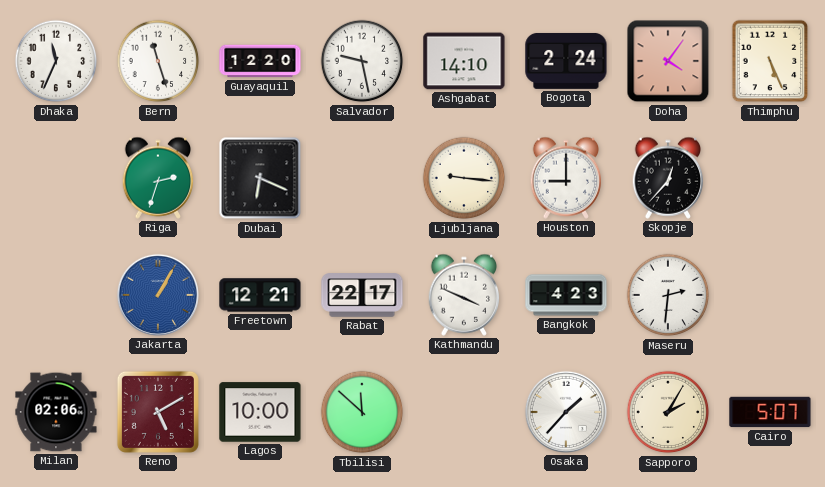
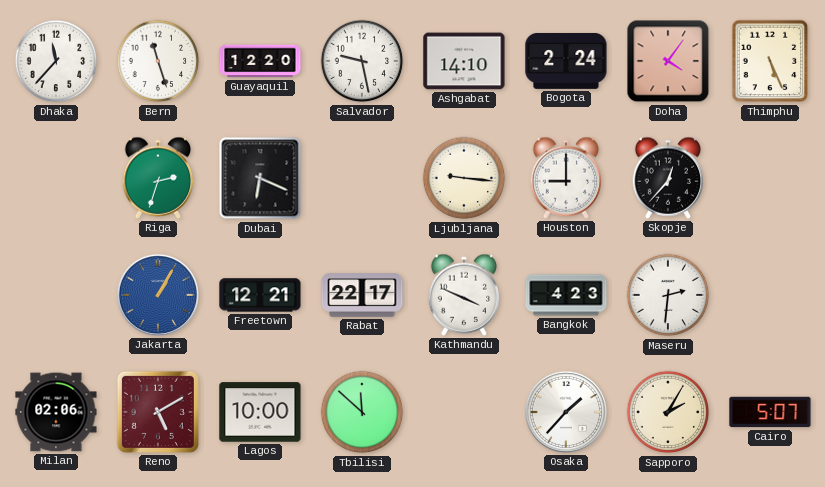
Dhaka: 11:34 -> 11:37
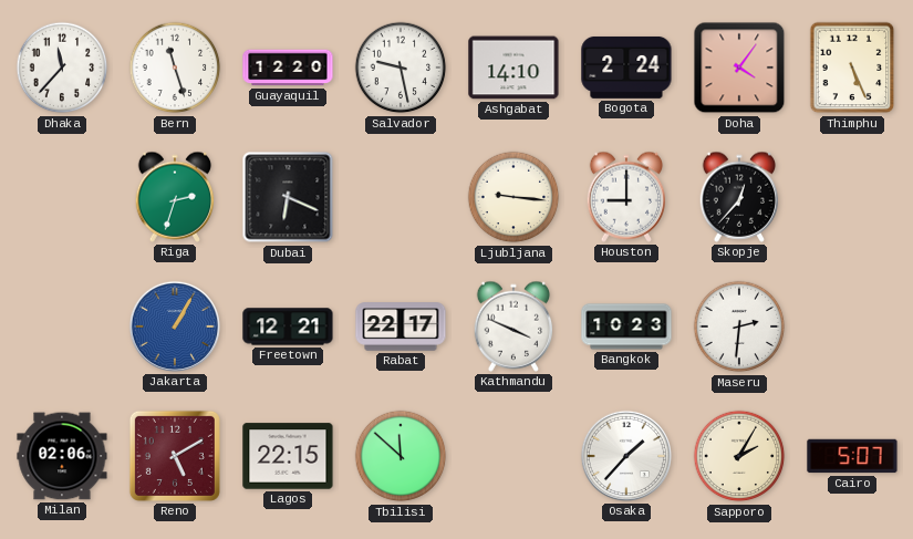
Bangkok: 4:23 -> 10:23
Lagos: 10:00 -> 22:15
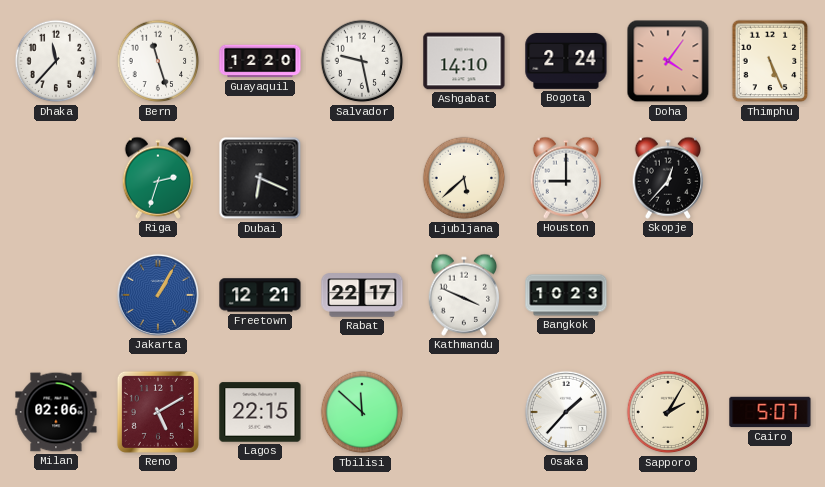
Ljubljana: 9:16 -> 5:38
Maseru: 2:31 -> none
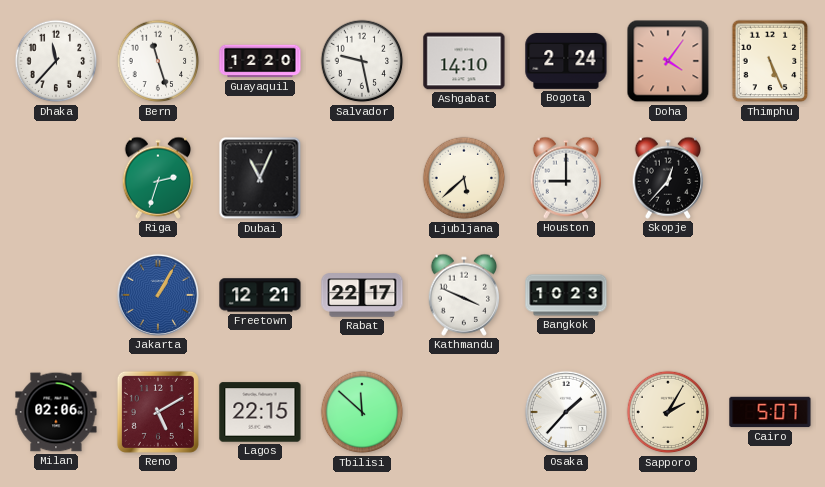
Dubai: 6:19 -> 11:04
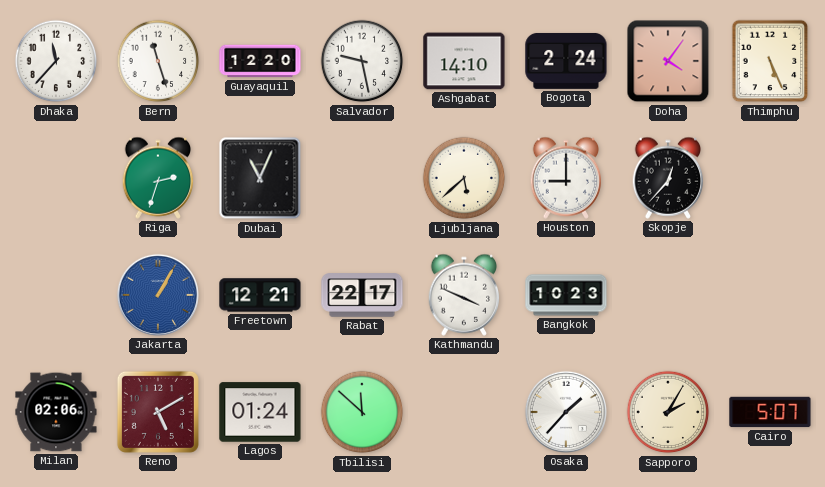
Lagos: 22:15 -> 01:24
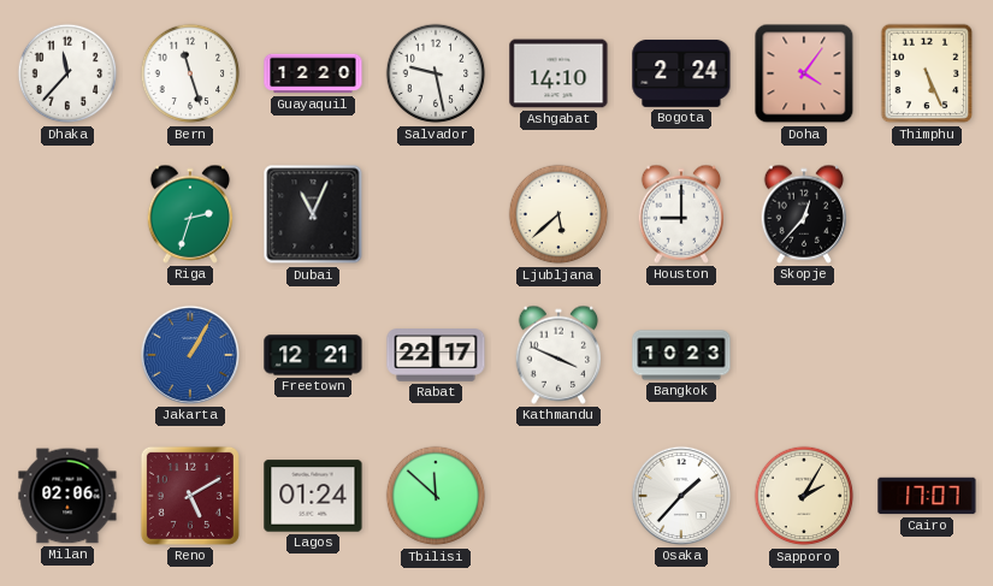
Cairo: 5:07 -> 17:07
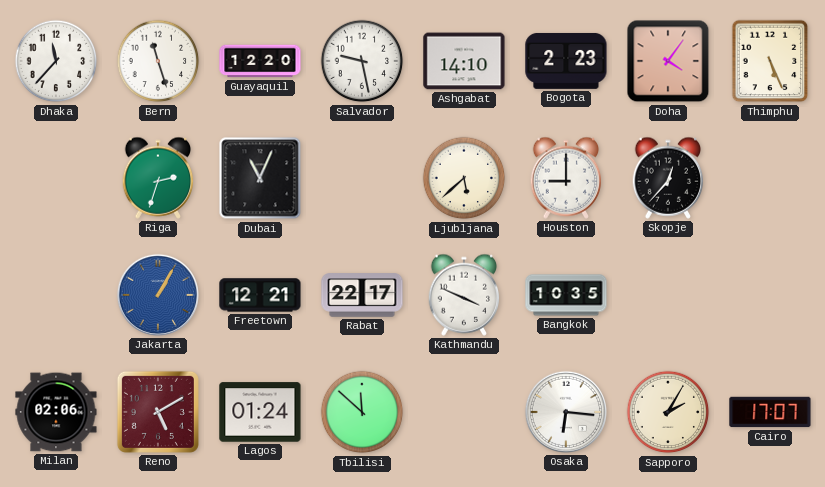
Bogota: 2:24 -> 2:23
Bangkok: 10:23 -> 10:35
Osaka: 1:37 -> 6:16
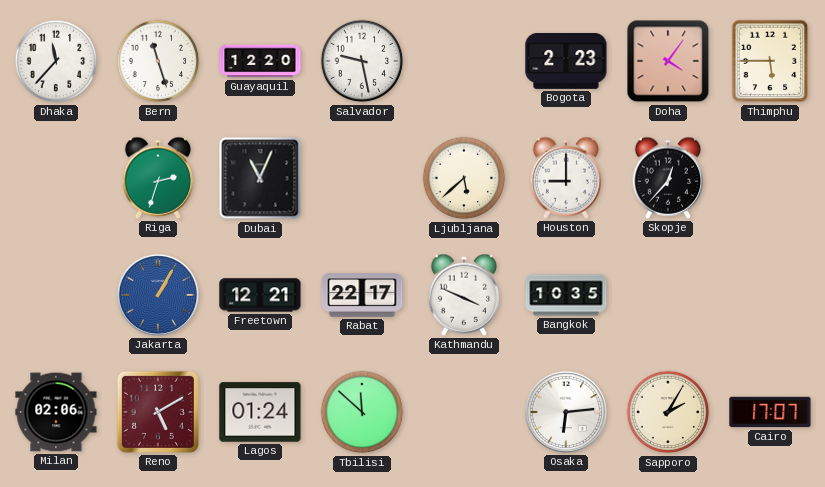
Ashgabat: 14:10 -> none
Thimphu: 5:26 -> 5:45
Osaka: 6:16 -> 6:14
